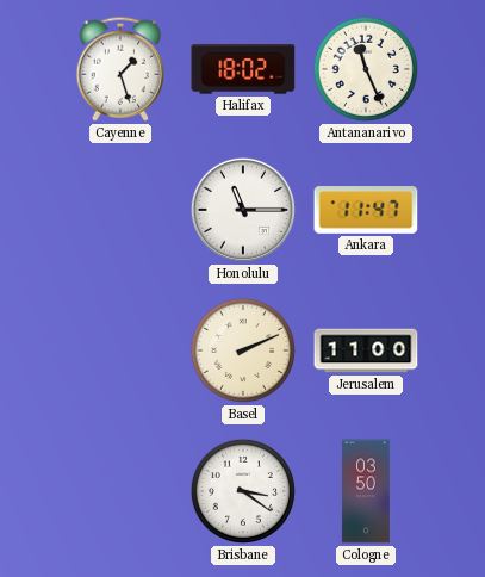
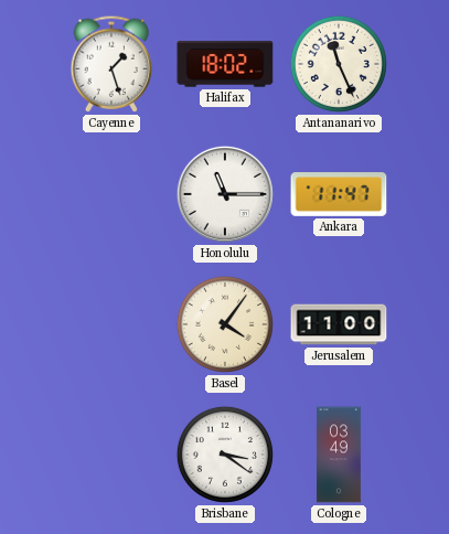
Basel: 2:11 -> 4:06
Cologne: 03:50 -> 03:49
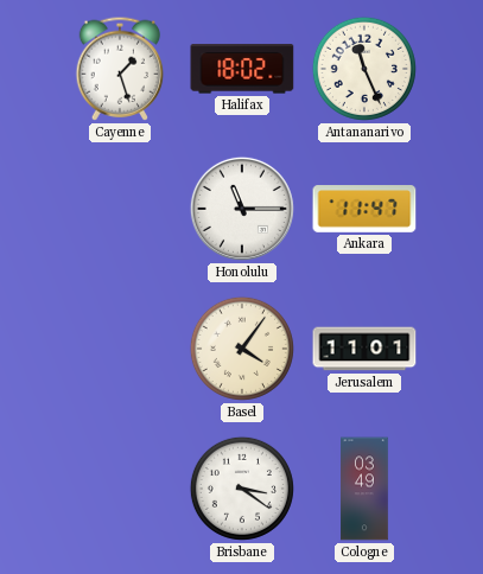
Jerusalem: 11:00 -> 11:01
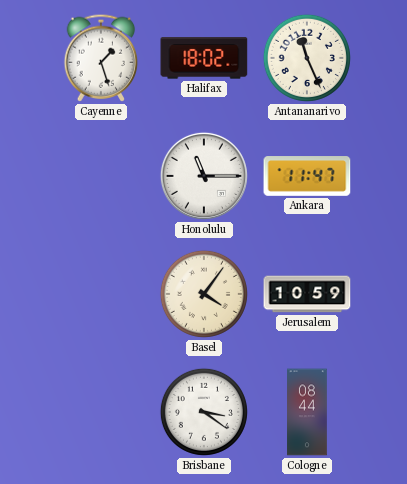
Jerusalem: 11:01 -> 10:59
Cologne: 03:49 -> 08:44
